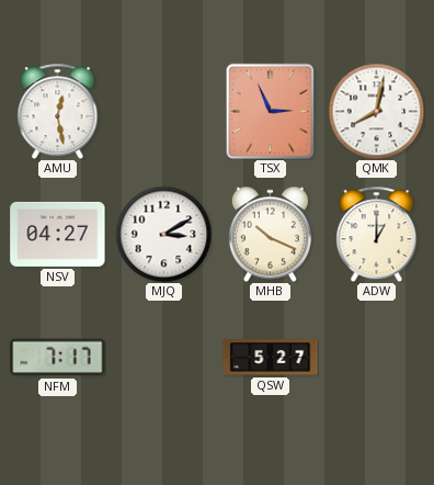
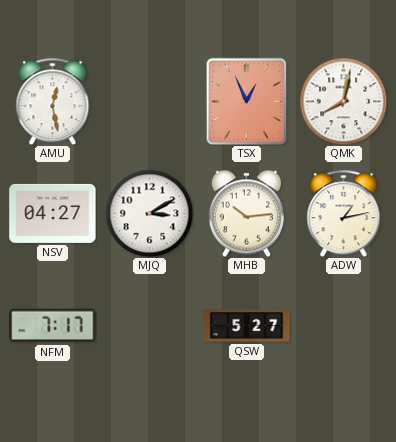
TSX: 2:56 -> 12:56
MHB: 10:19 -> 10:14
ADW: 1:00 -> 1:13
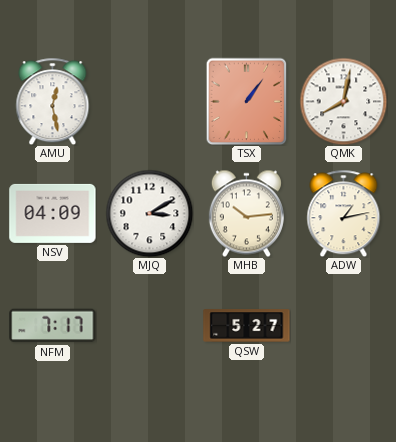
TSX: 12:56 -> 1:06
NSV: 04:27 -> 04:09
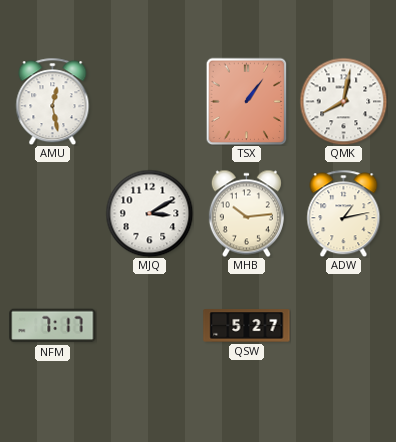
NSV: 04:09 -> none
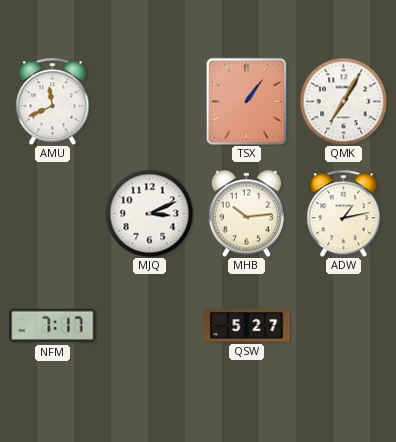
AMU: 12:28 -> 11:41
QMK: 8:02 -> 7:05
MJQ: 3:10 -> 3:11
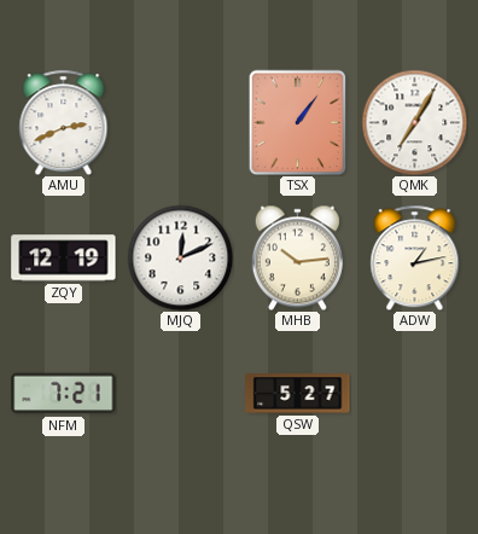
AMU: 11:41 -> 2:41
ZQY: none -> 12:19
MJQ: 3:11 -> 12:11
NFM: 7:17 -> 7:21
